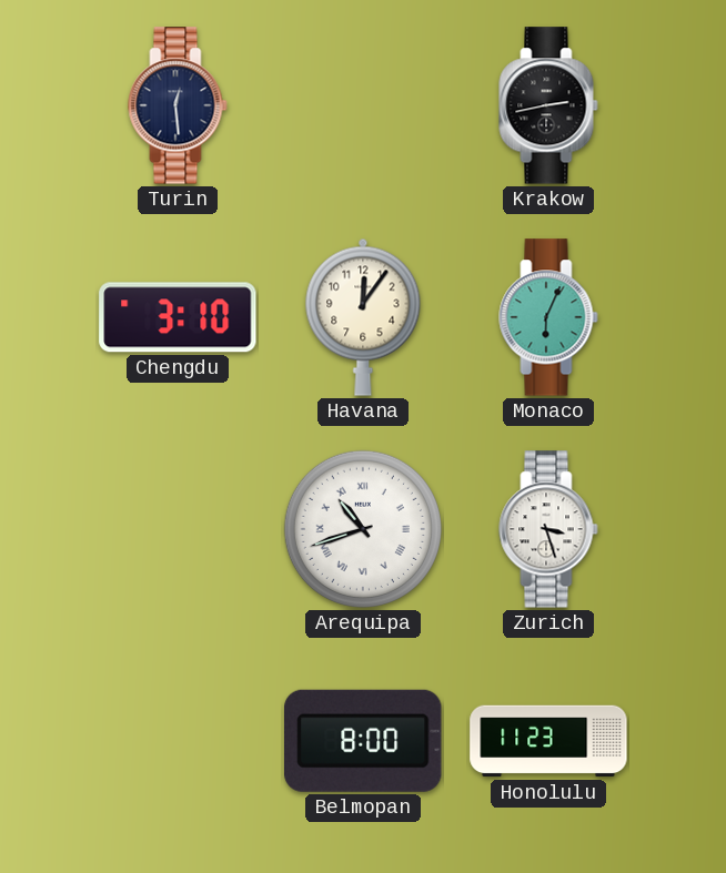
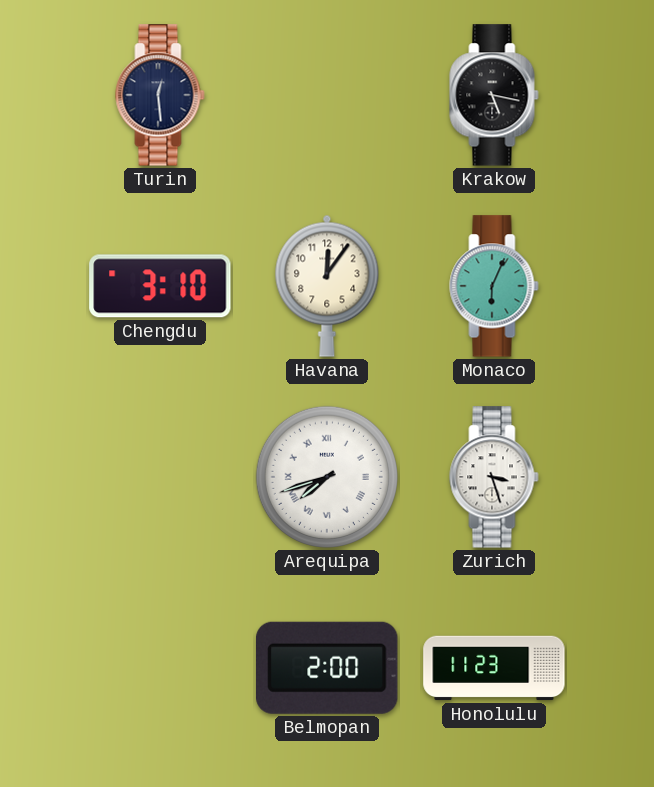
Krakow: 2:43 -> 5:17
Arequipa: 10:42 -> 7:42
Belmopan: 8:00 -> 2:00
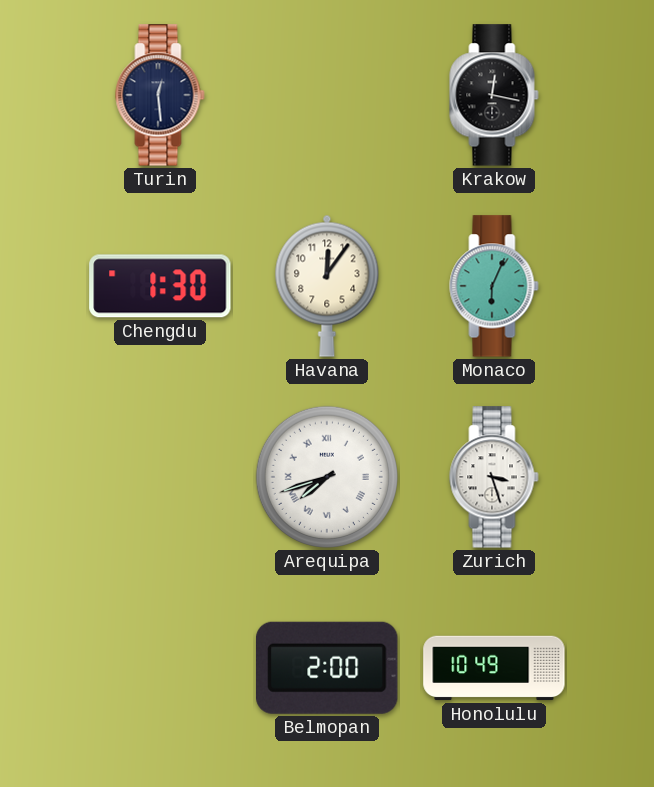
Krakow: 5:17 -> 12:17
Chengdu: 3:10 -> 1:30
Honolulu: 11:23 -> 10:49
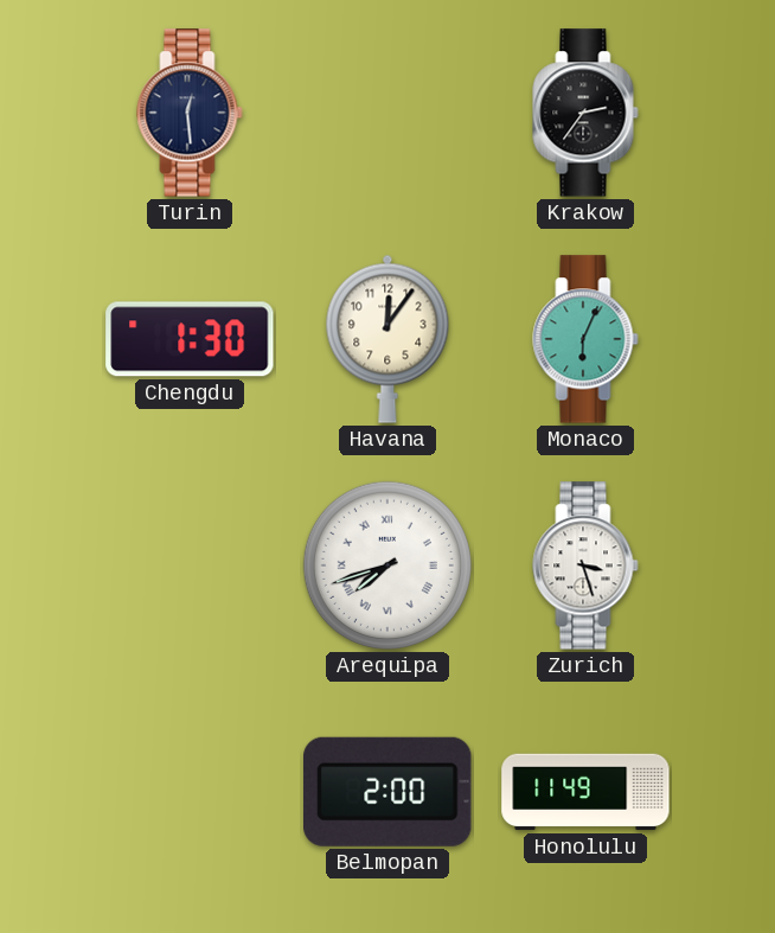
Krakow: 12:17 -> 2:36
Honolulu: 10:49 -> 11:49
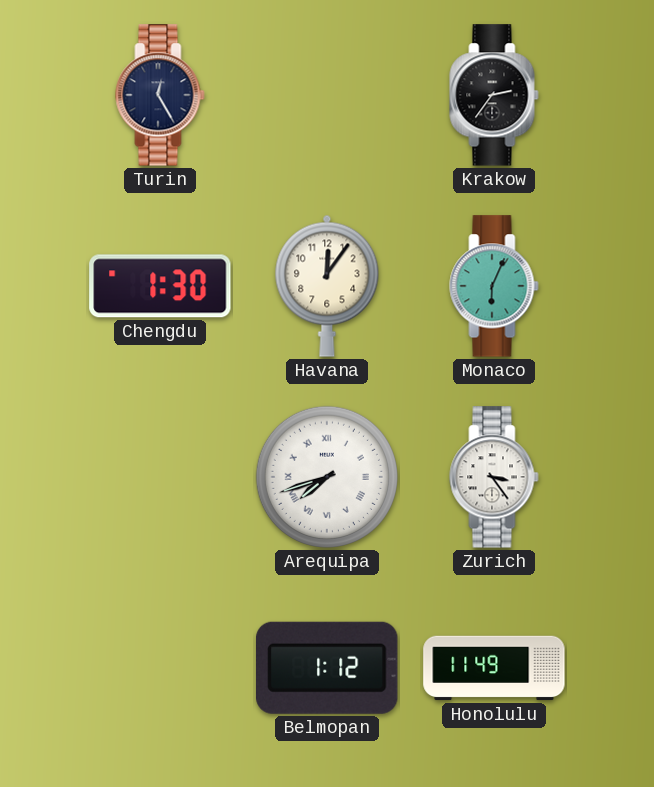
Turin: 12:29 -> 12:25
Zurich: 3:27 -> 3:24
Belmopan: 2:00 -> 1:12
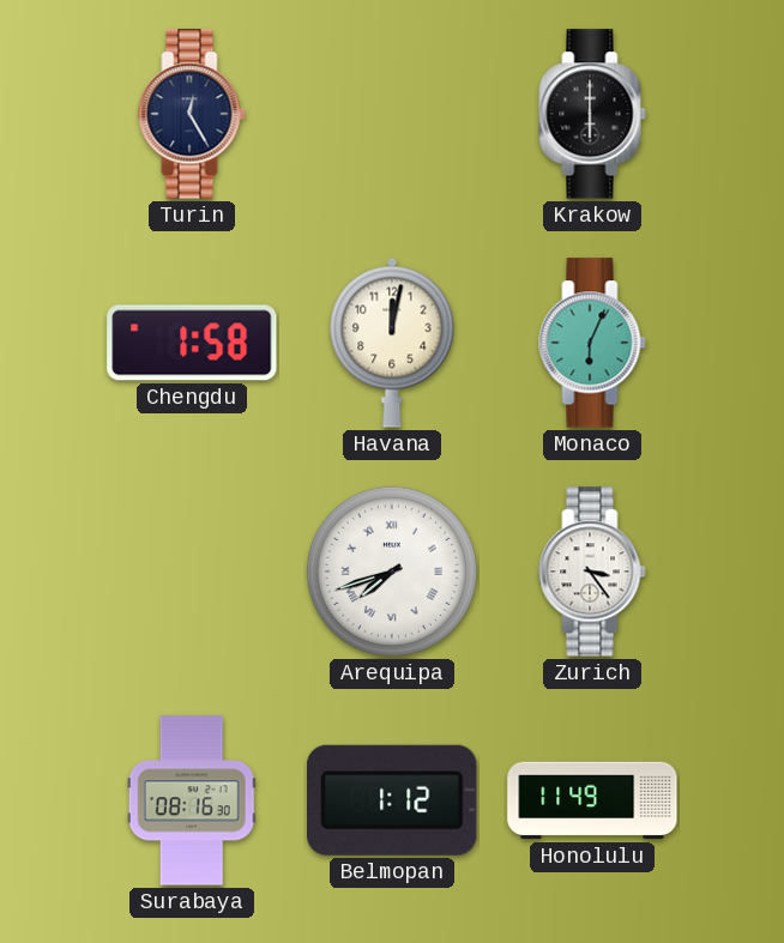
Krakow: 2:36 -> 6:00
Chengdu: 1:30 -> 1:58
Havana: 12:06 -> 12:02
Surabaya: none -> 08:16
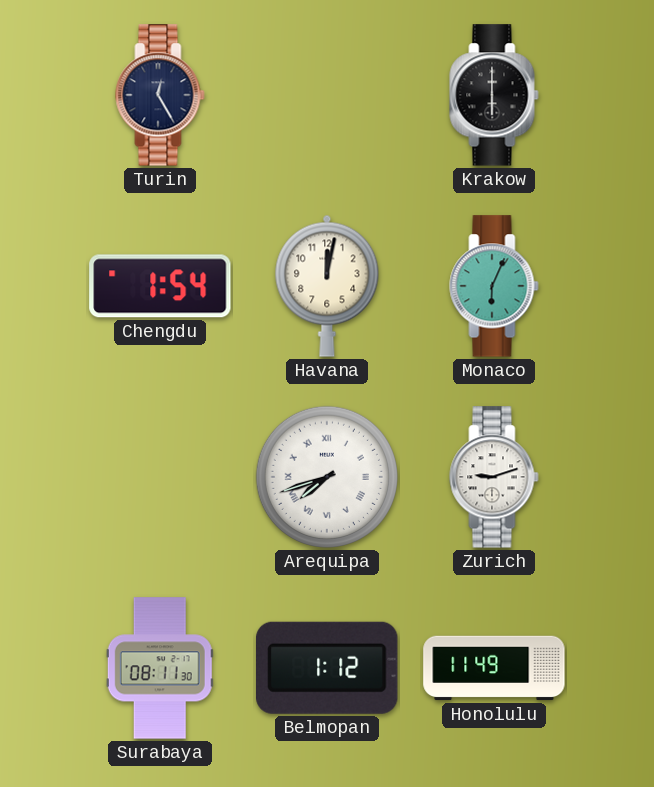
Chengdu: 1:58 -> 1:54
Zurich: 3:24 -> 9:12
Surabaya: 08:16 -> 08:11
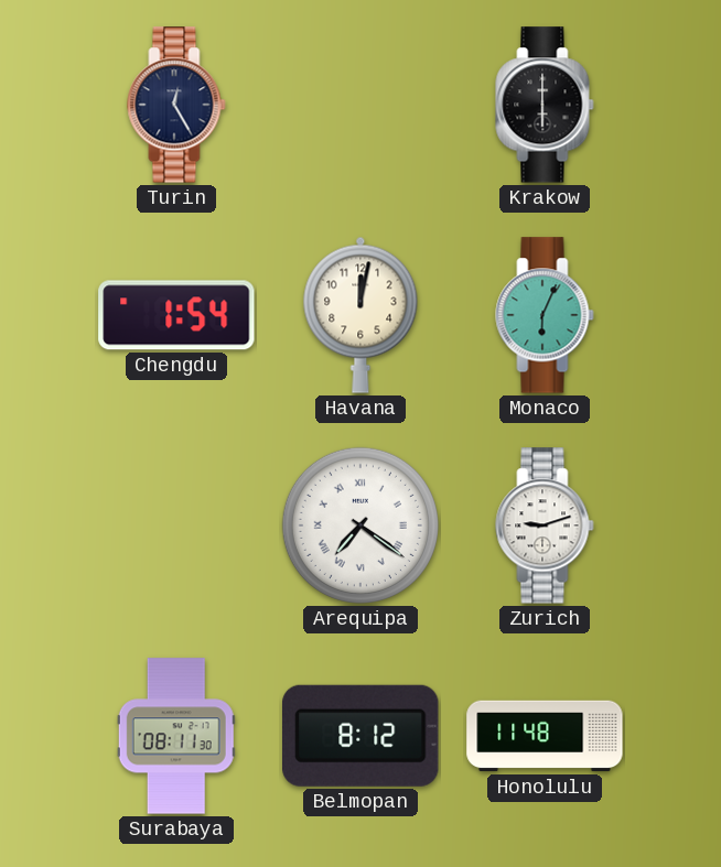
Arequipa: 7:42 -> 7:21
Belmopan: 1:12 -> 8:12
Honolulu: 11:49 -> 11:48
